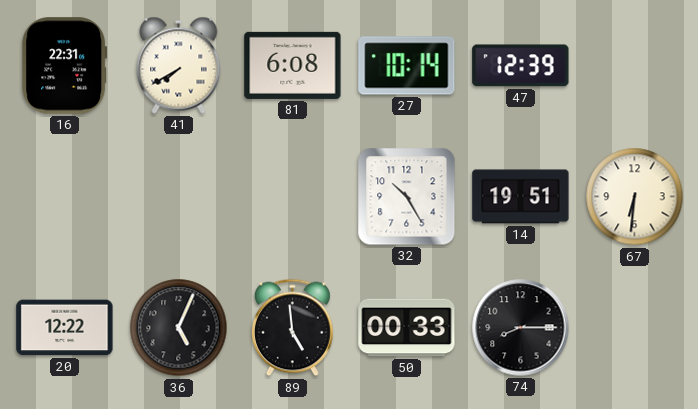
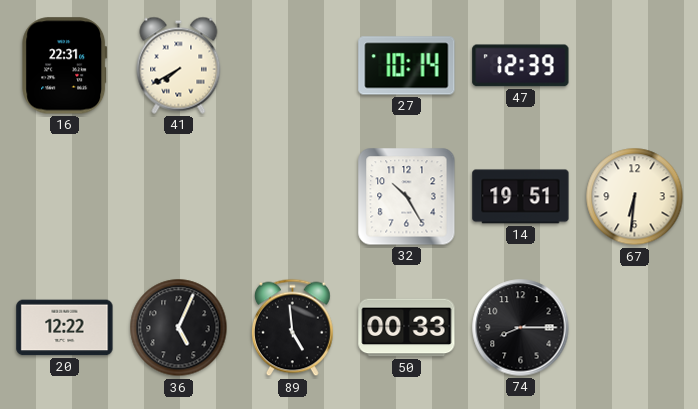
81: 6:08 -> none
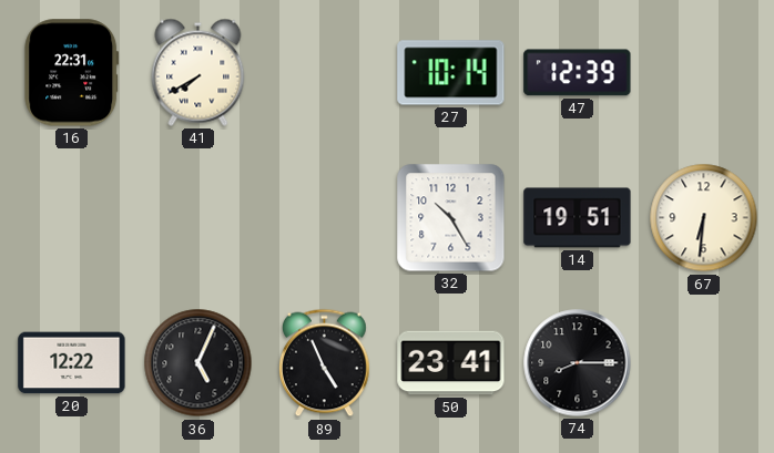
89: 4:59 -> 4:56
50: 00:33 -> 23:41
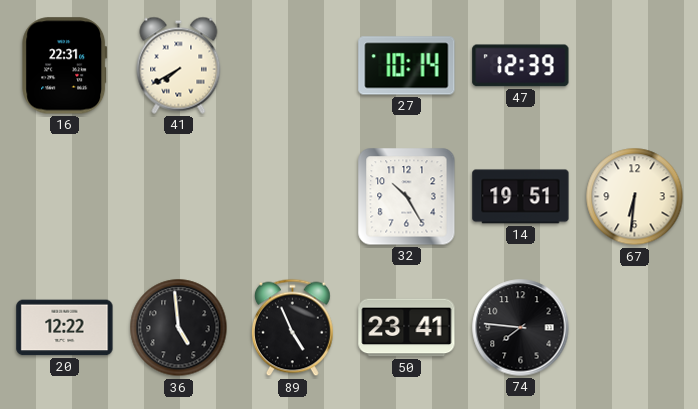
36: 5:04 -> 4:59
74: 8:15 -> 7:46
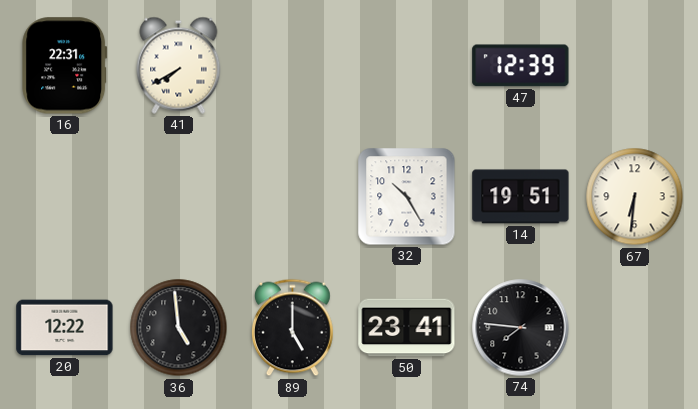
27: 10:14 -> none
89: 4:56 -> 5:00
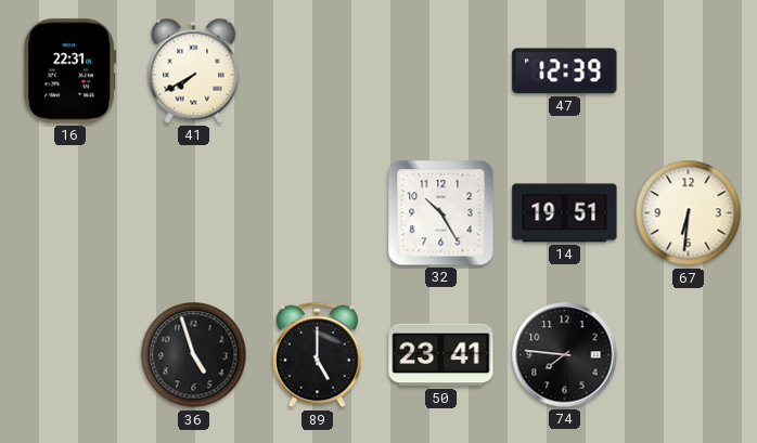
20: 12:22 -> none
36: 4:59 -> 4:57
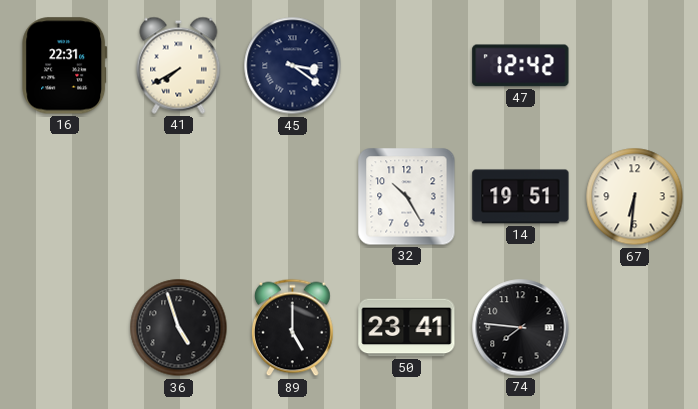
45: none -> 3:21
47: 12:39 -> 12:42
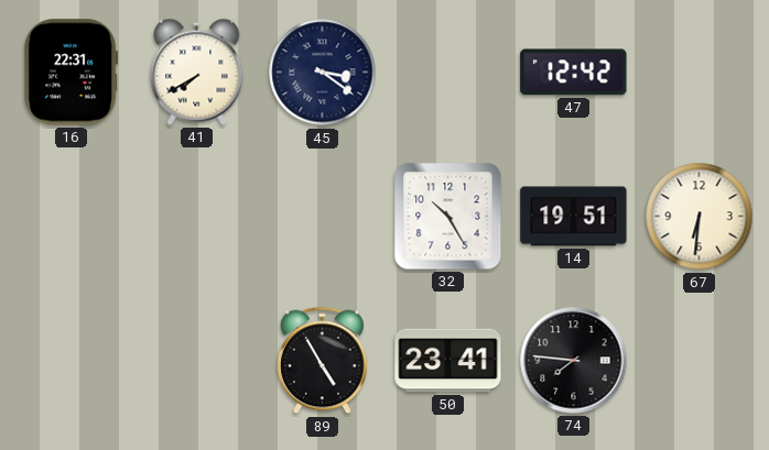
36: 4:57 -> none
89: 5:00 -> 4:55
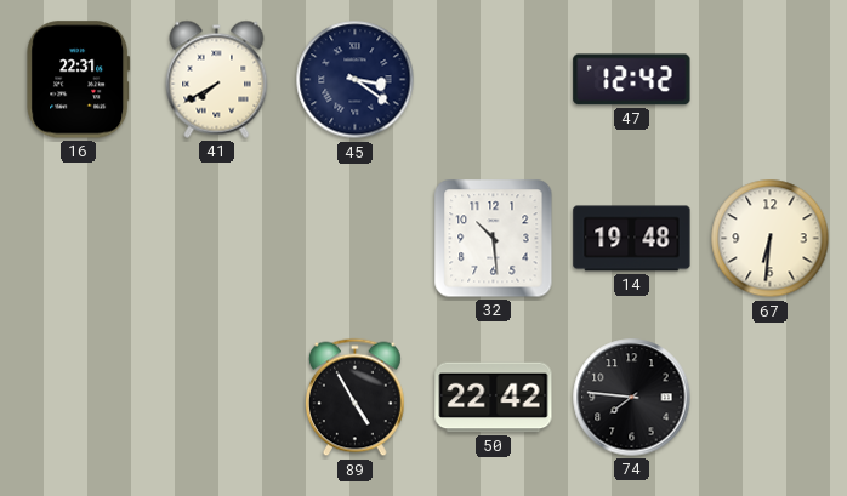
32: 10:25 -> 10:29
14: 19:51 -> 19:48
50: 23:41 -> 22:42
